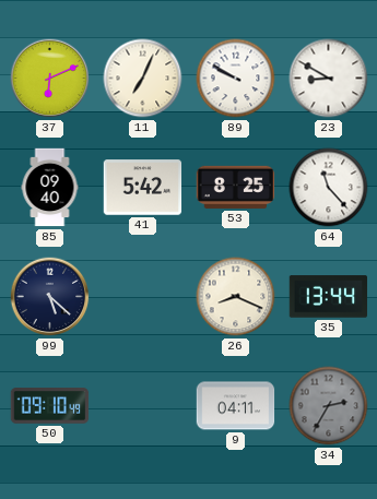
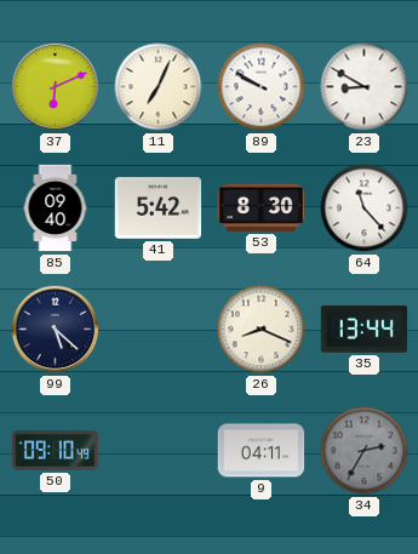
53: 8:25 -> 8:30
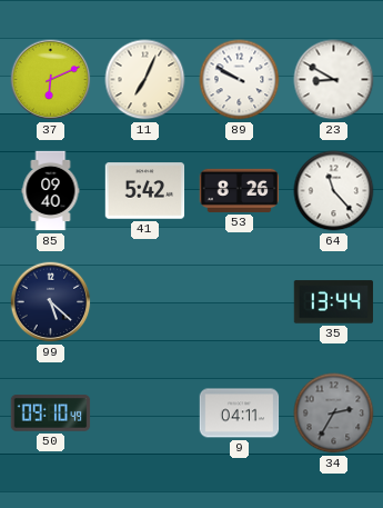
53: 8:30 -> 8:26
26: 8:19 -> none
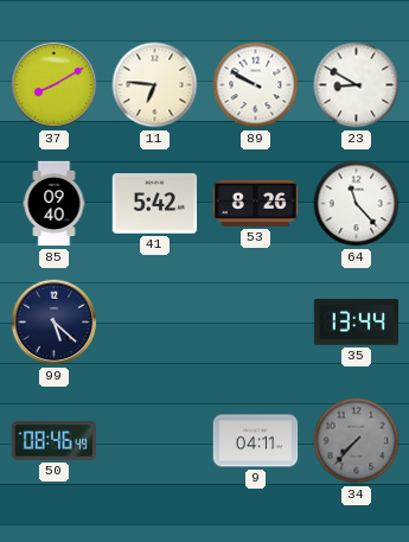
37: 6:11 -> 8:10
11: 7:04 -> 6:46
50: 09:10 -> 08:46
34: 2:35 -> 7:37
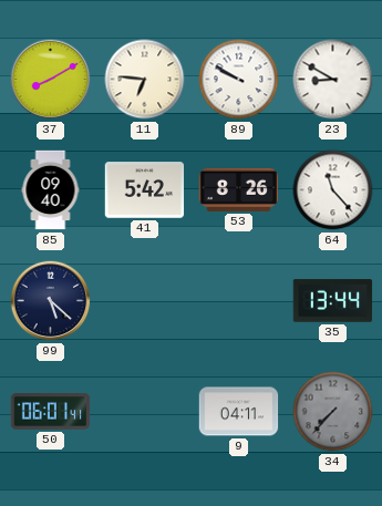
50: 08:46 -> 06:01
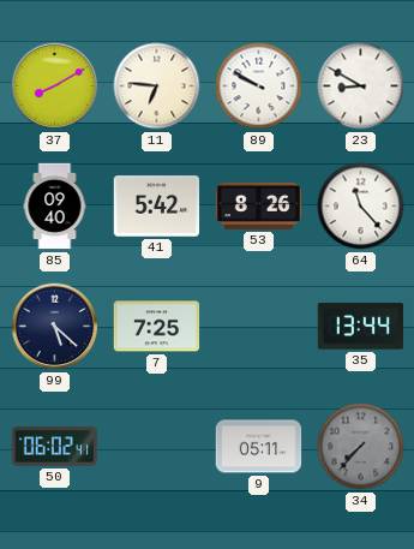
7: none -> 7:25
50: 06:01 -> 06:02
9: 04:11 -> 05:11
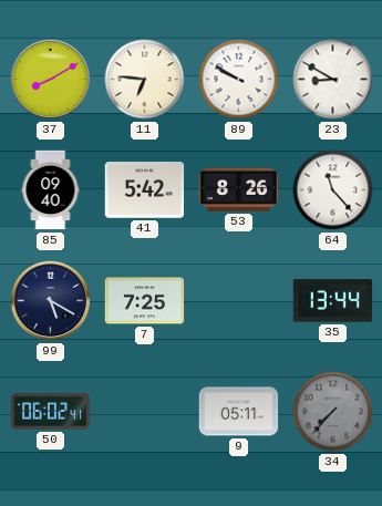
99: 5:22 -> 5:20
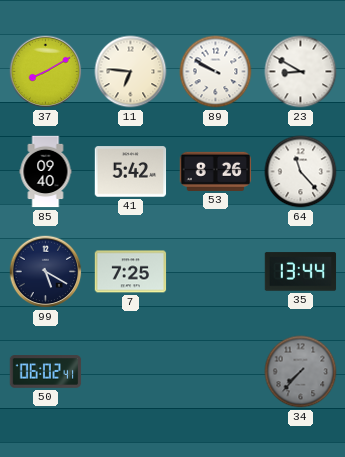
9: 05:11 -> none
